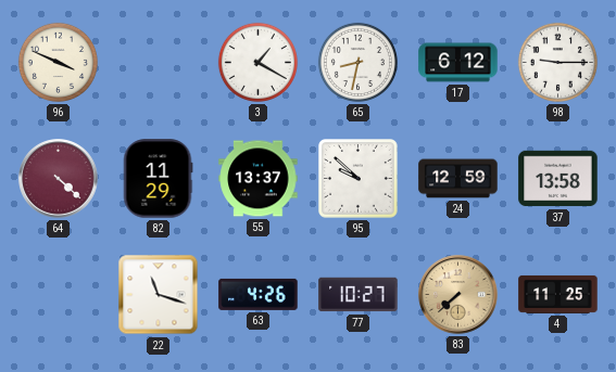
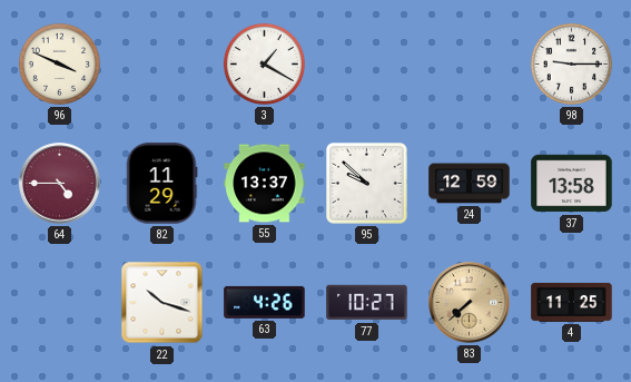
65: 8:32 -> none
17: 6:12 -> none
64: 4:22 -> 4:45
22: 11:18 -> 10:18
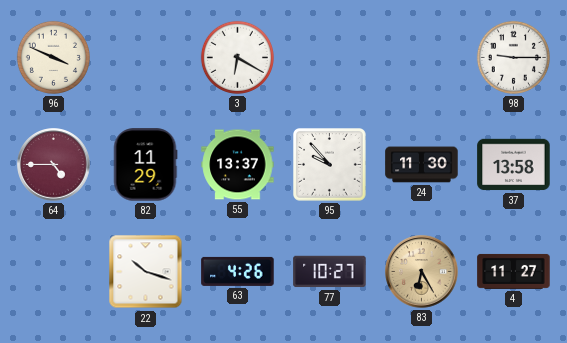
3: 1:20 -> 6:20
95: 9:52 -> 9:53
24: 12:59 -> 11:30
83: 7:38 -> 6:25
4: 11:25 -> 11:27
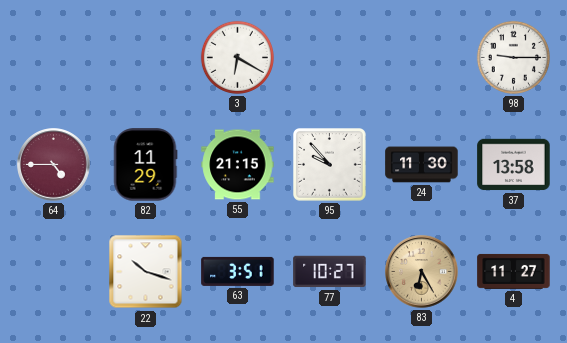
96: 3:49 -> none
55: 13:37 -> 21:15
63: 4:26 -> 3:51
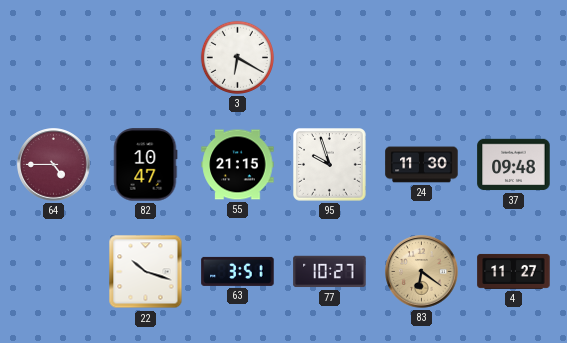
98: 9:15 -> none
82: 11:29 -> 10:47
95: 9:53 -> 9:57
37: 13:58 -> 09:48
83: 6:25 -> 6:21
